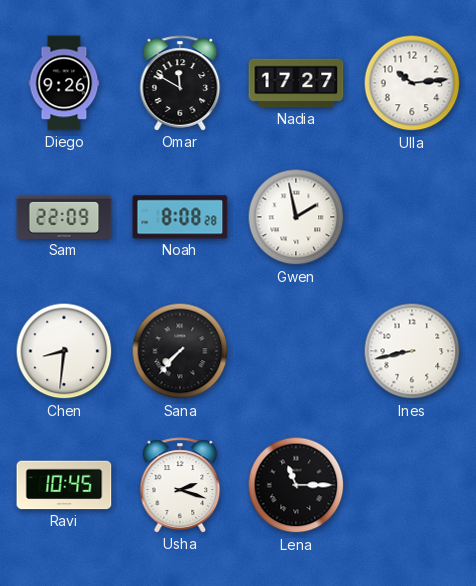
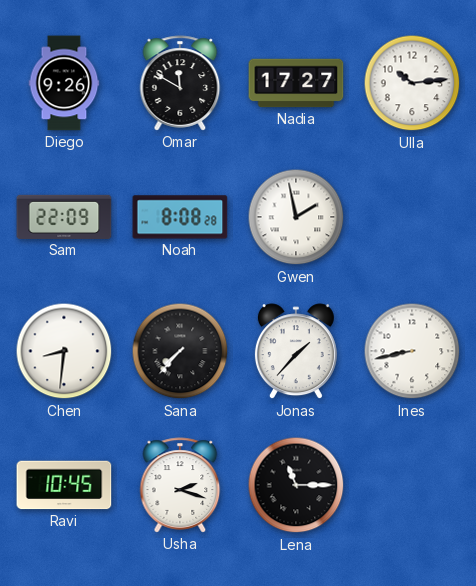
Jonas: none -> 1:37
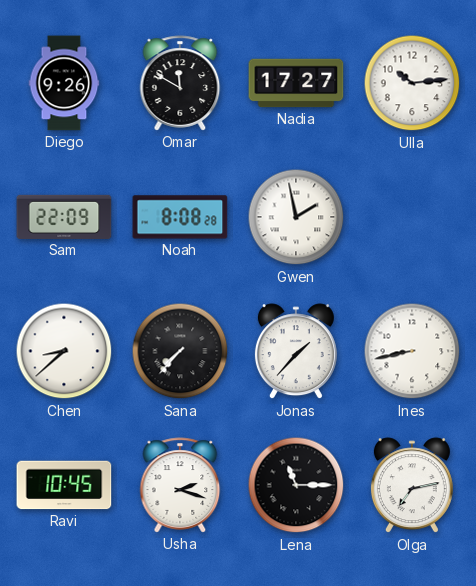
Chen: 8:31 -> 8:38
Olga: none -> 7:13
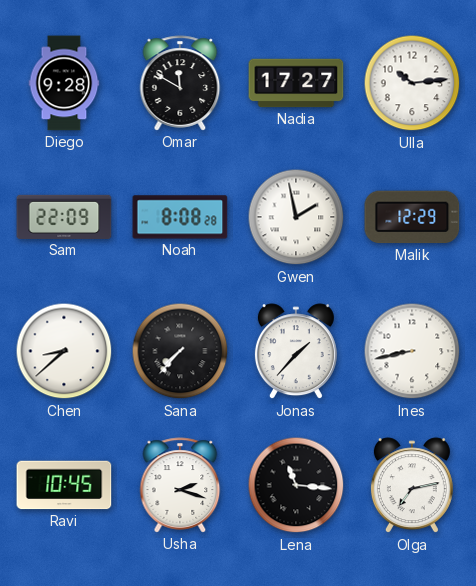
Diego: 9:26 -> 9:28
Malik: none -> 12:29
Lena: 11:15 -> 11:16
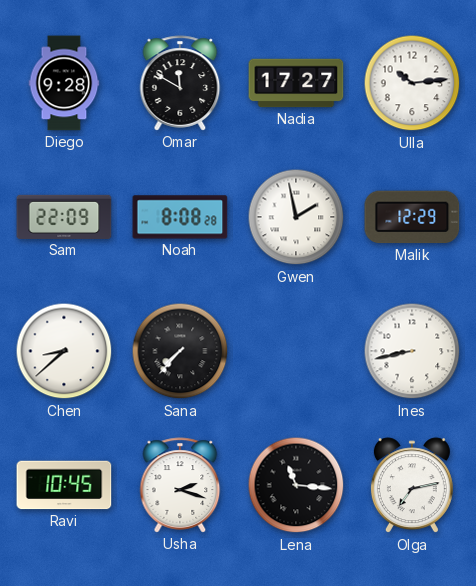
Jonas: 1:37 -> none
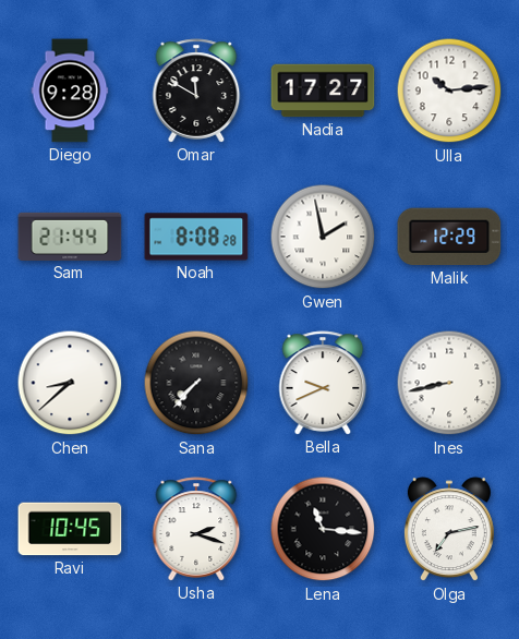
Sam: 22:09 -> 21:44
Bella: none -> 9:41
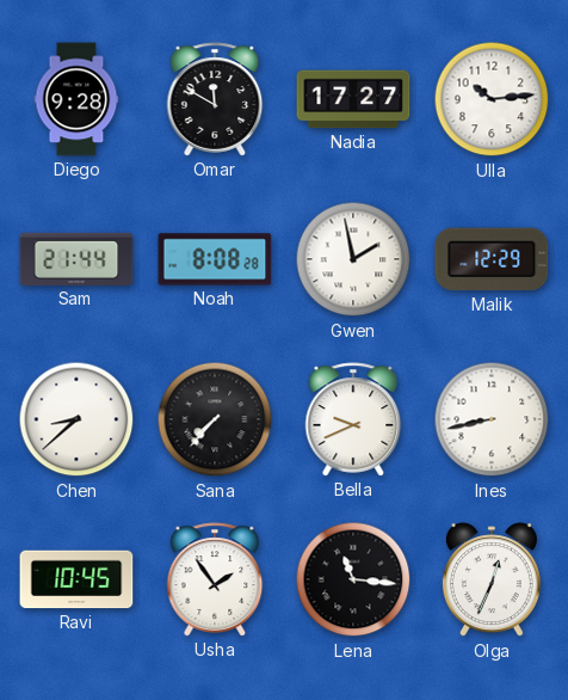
Usha: 2:18 -> 1:54
Olga: 7:13 -> 12:34
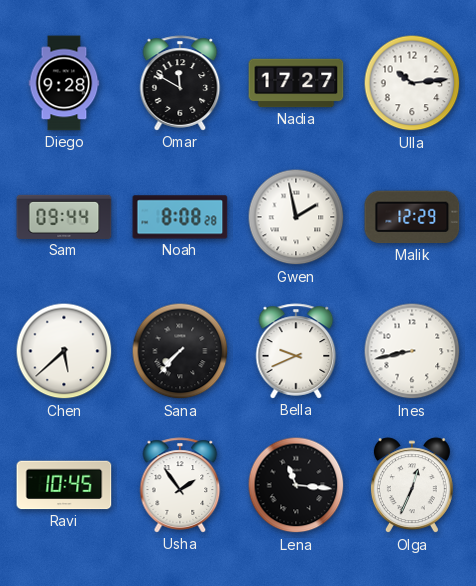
Sam: 21:44 -> 09:44
Chen: 8:38 -> 5:38
